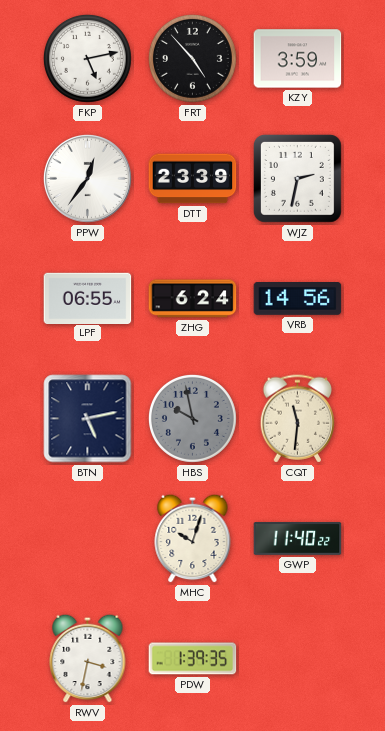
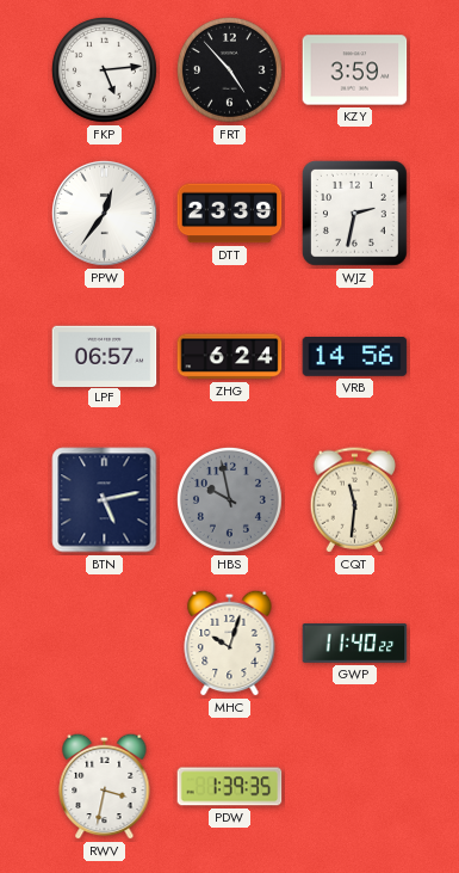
FKP: 5:13 -> 5:14
LPF: 06:55 -> 06:57
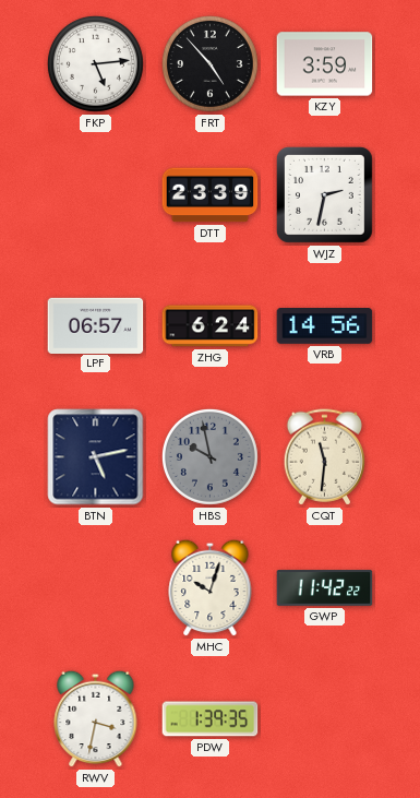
PPW: 12:36 -> none
GWP: 11:40 -> 11:42
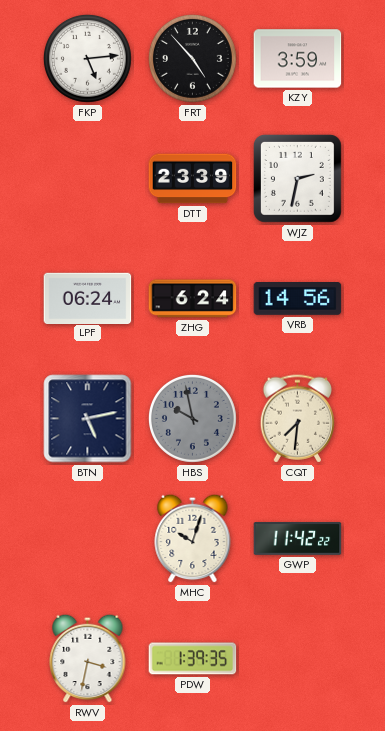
LPF: 06:57 -> 06:24
CQT: 11:31 -> 7:31
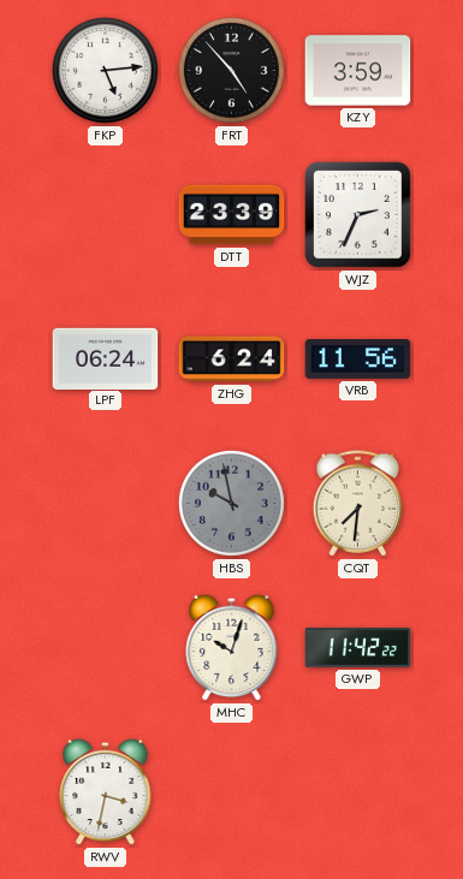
WJZ: 2:32 -> 2:34
VRB: 14:56 -> 11:56
BTN: 5:13 -> none
PDW: 1:39 -> none
